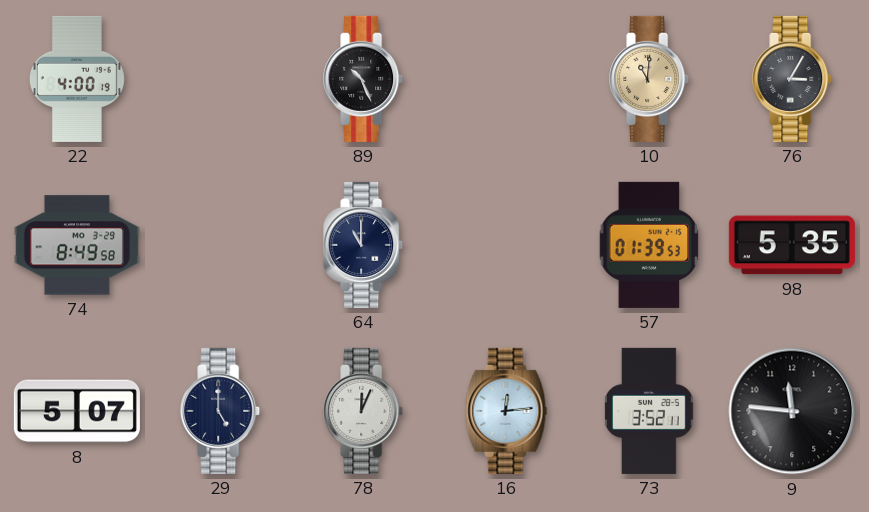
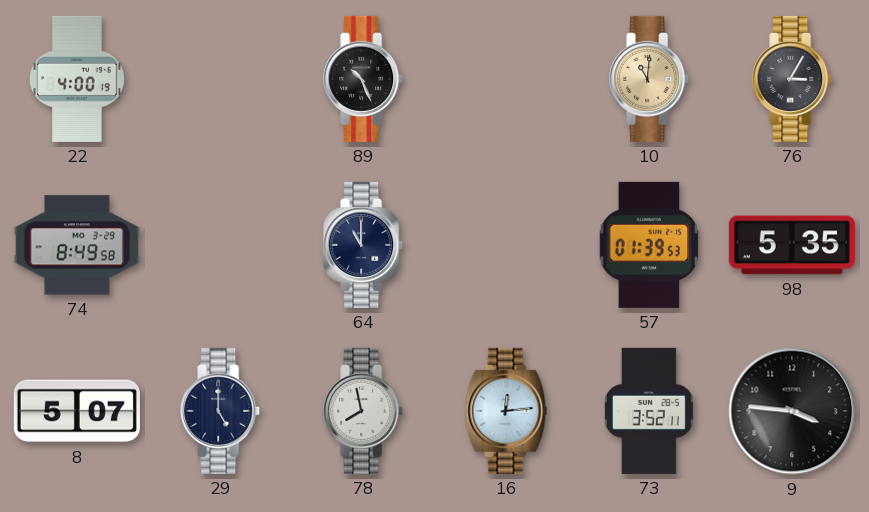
78: 12:04 -> 7:58
9: 11:46 -> 3:46
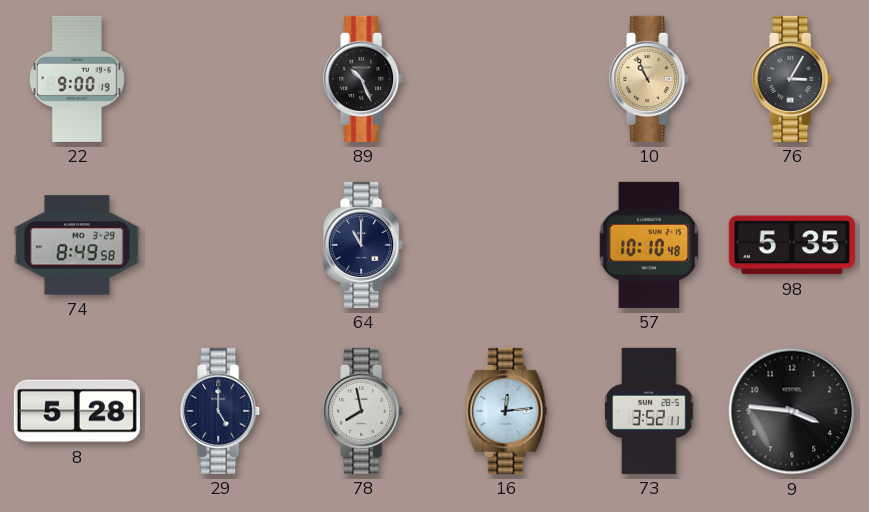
22: 4:00 -> 9:00
10: 11:01 -> 10:56
57: 01:39 -> 10:10
8: 5:07 -> 5:28
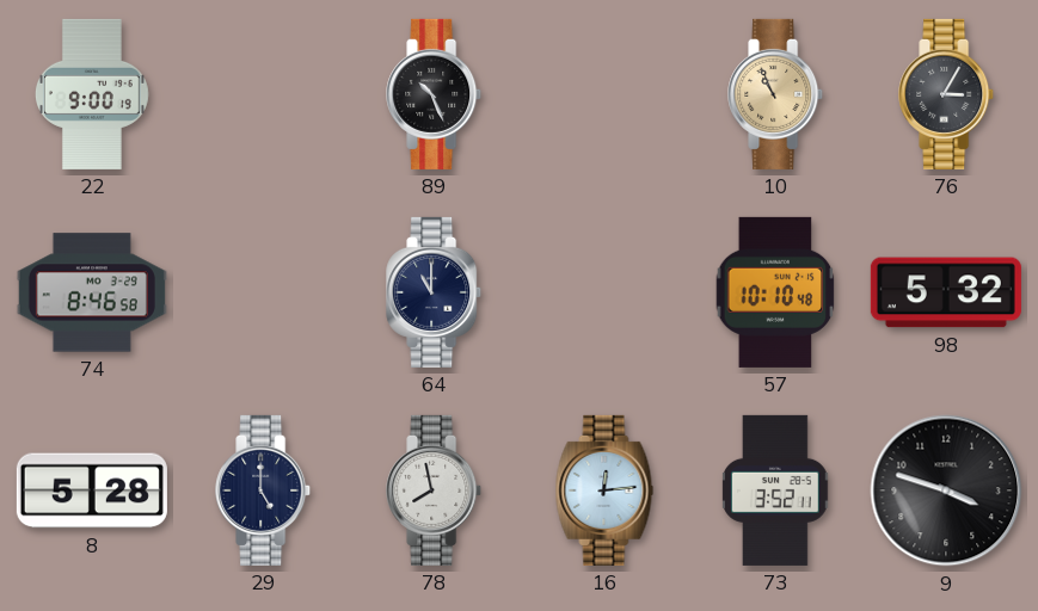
74: 8:49 -> 8:46
98: 5:35 -> 5:32
9: 3:46 -> 3:48
